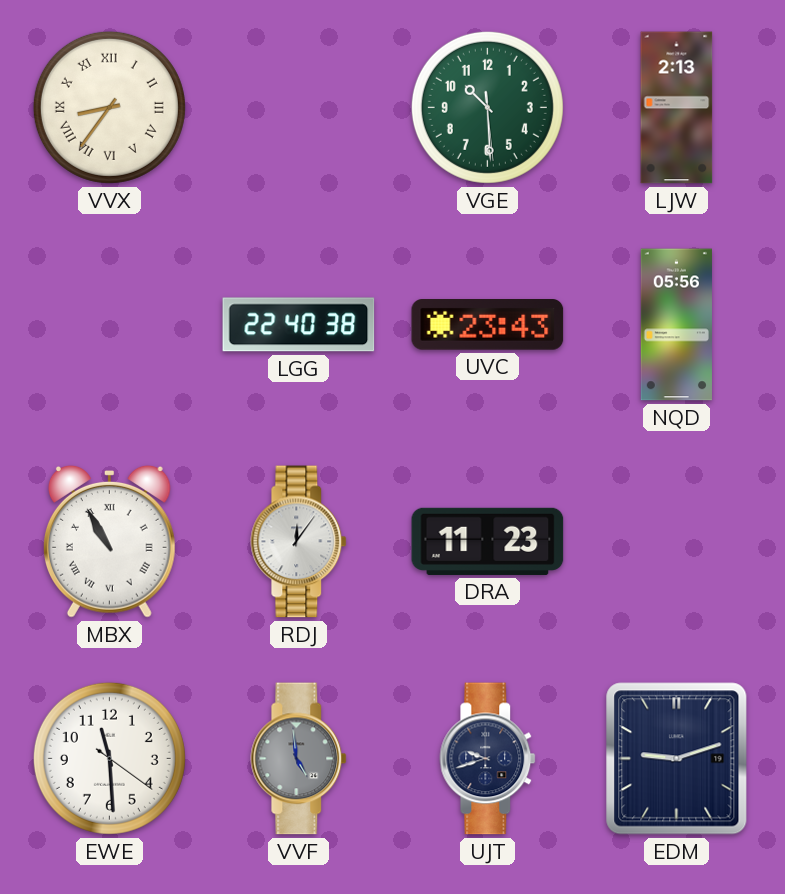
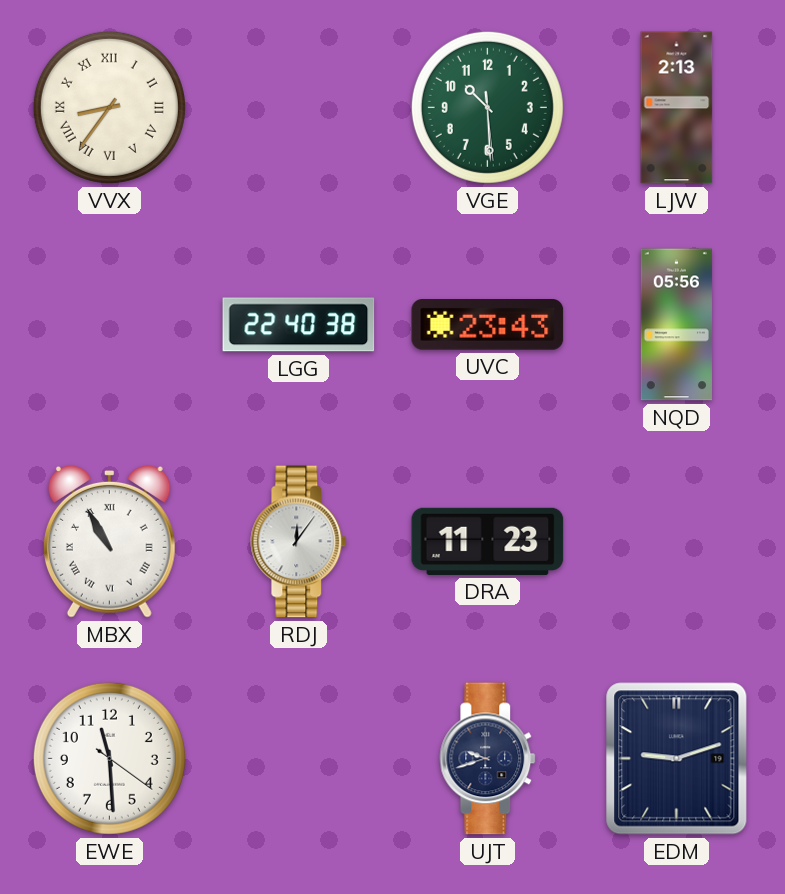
VVF: 4:59 -> none
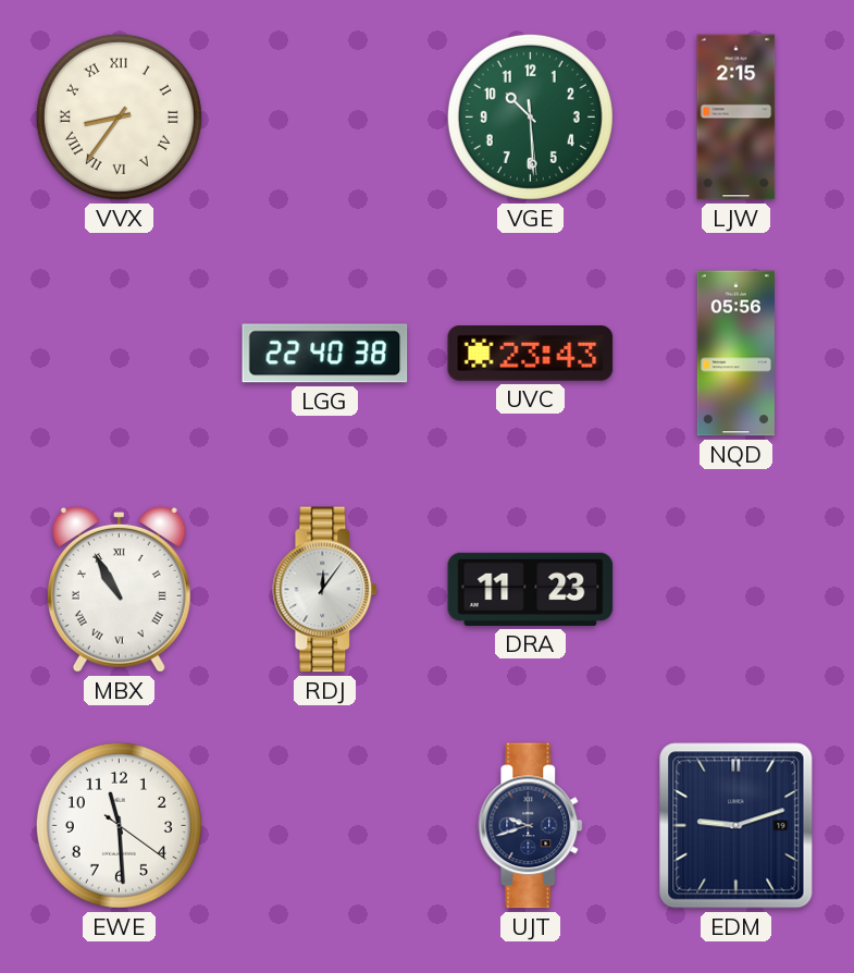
LJW: 2:13 -> 2:15
